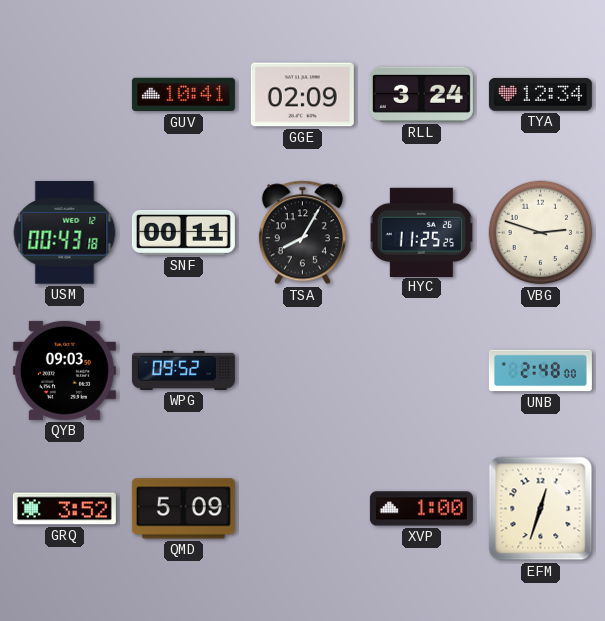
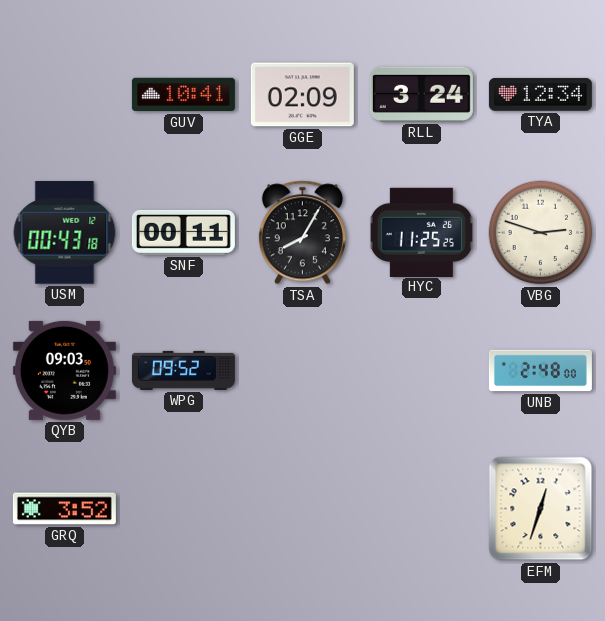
QMD: 5:09 -> none
XVP: 1:00 -> none
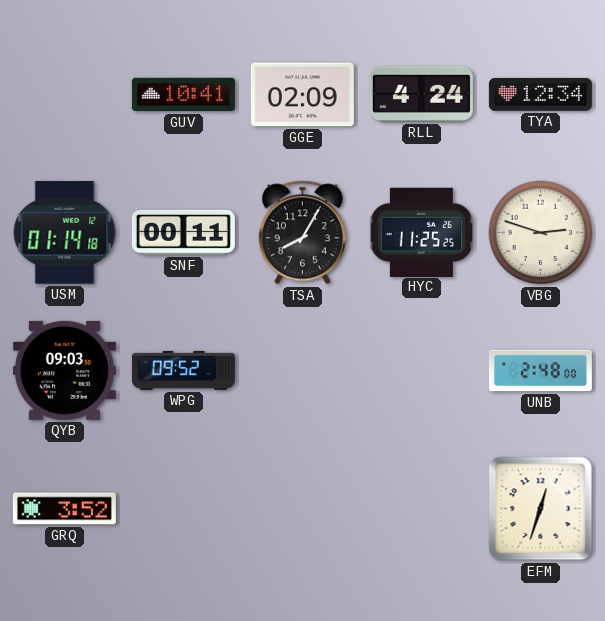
RLL: 3:24 -> 4:24
USM: 00:43 -> 01:14
